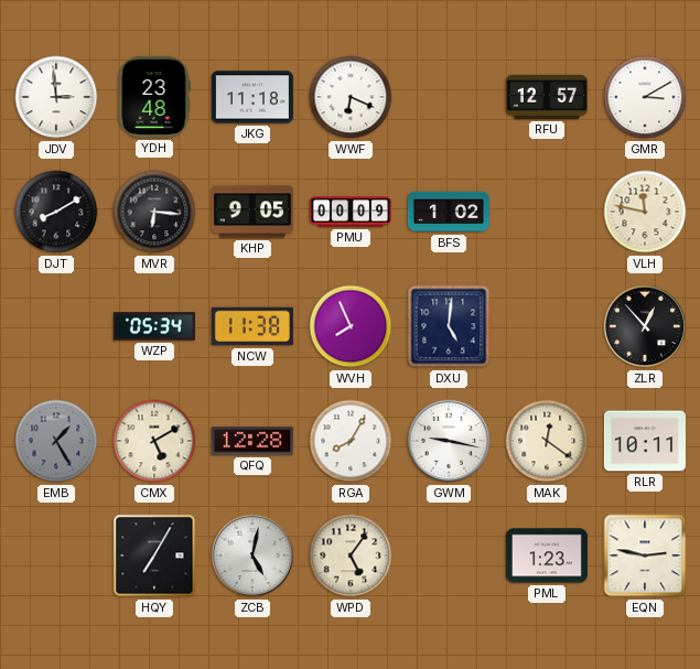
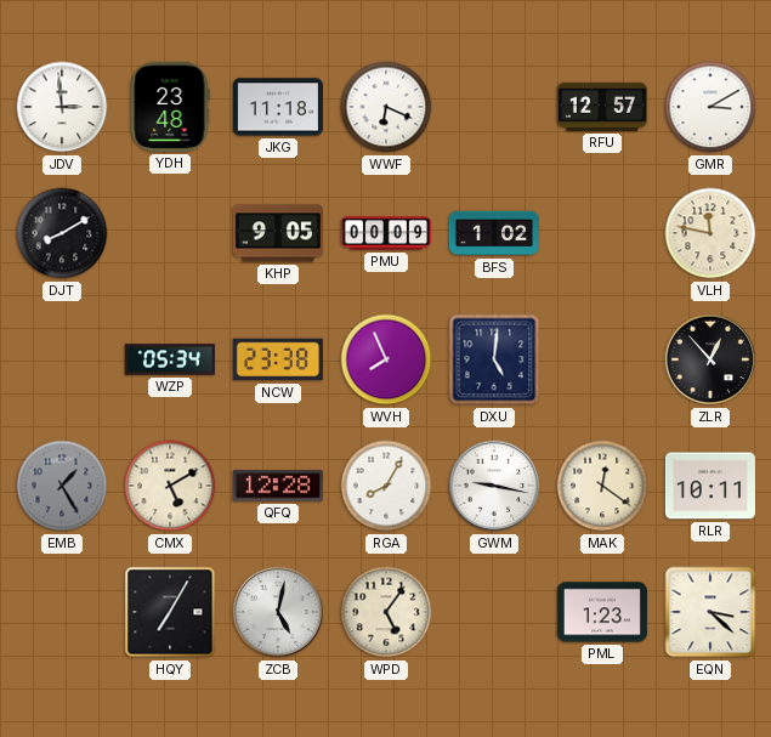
MVR: 6:16 -> none
NCW: 11:38 -> 23:38
EQN: 2:47 -> 3:22
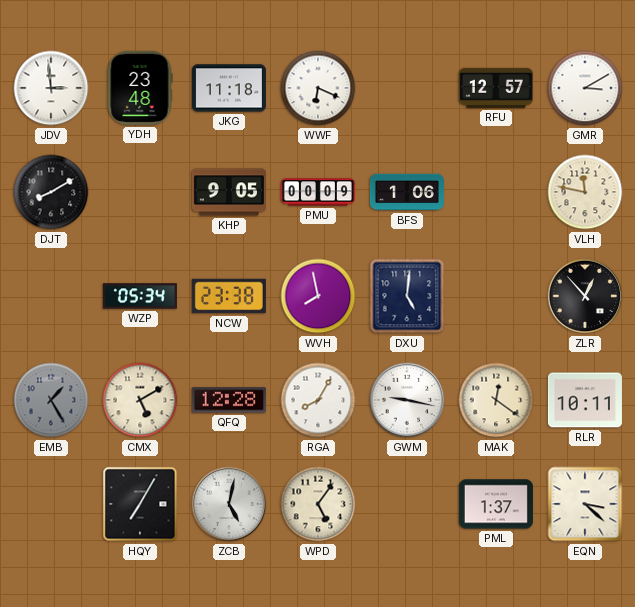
BFS: 1:02 -> 1:06
WVH: 7:56 -> 7:58
PML: 1:23 -> 1:37
